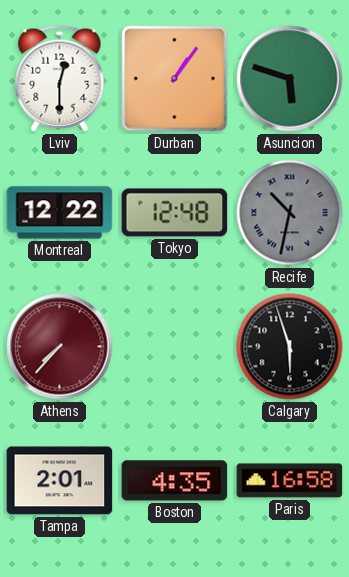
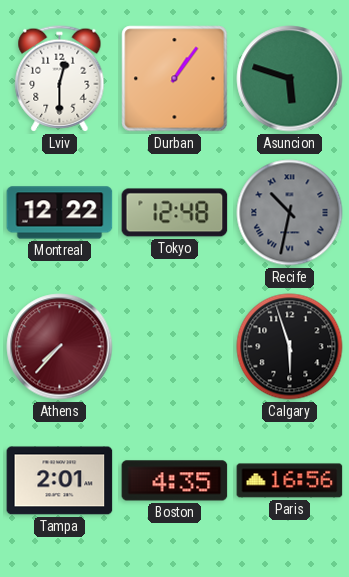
Paris: 16:58 -> 16:56
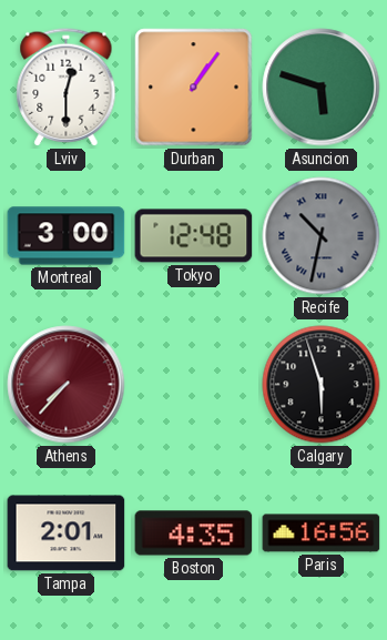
Montreal: 12:22 -> 3:00
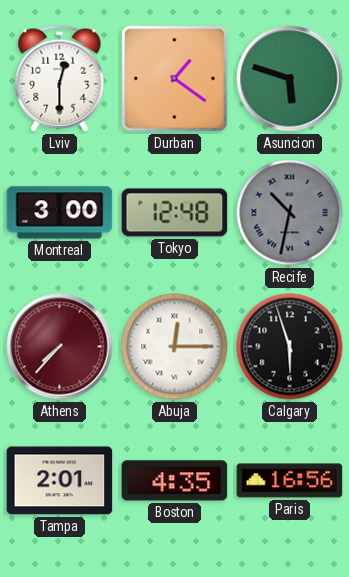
Durban: 1:06 -> 1:21
Abuja: none -> 12:15
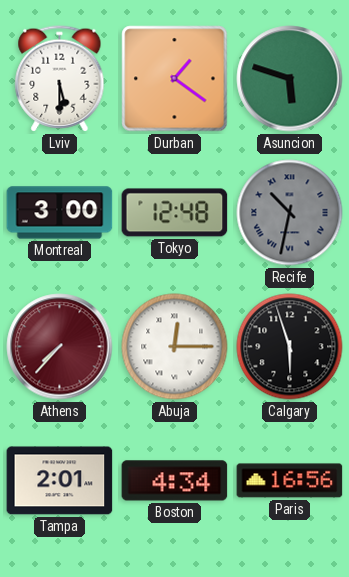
Lviv: 12:30 -> 5:30
Boston: 4:35 -> 4:34
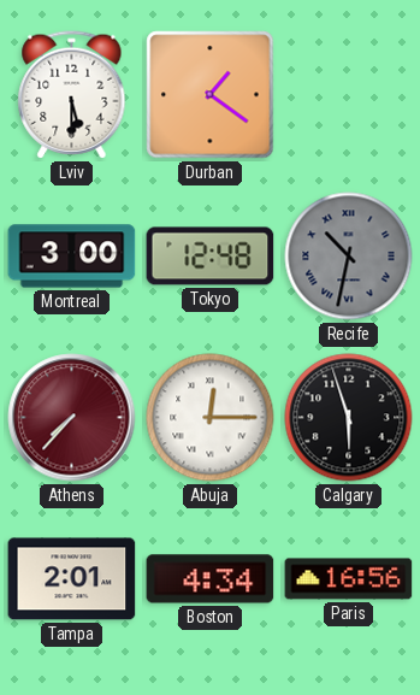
Asuncion: 5:48 -> none
